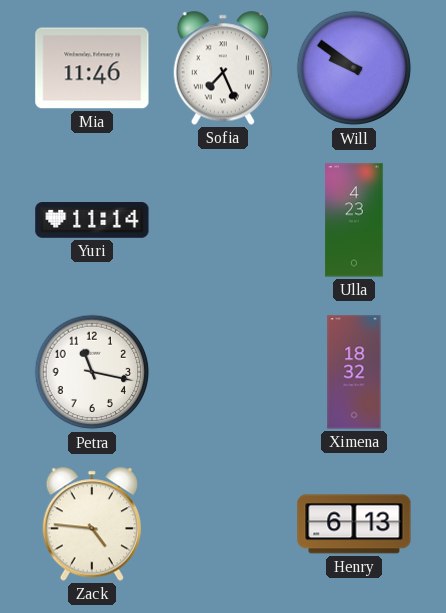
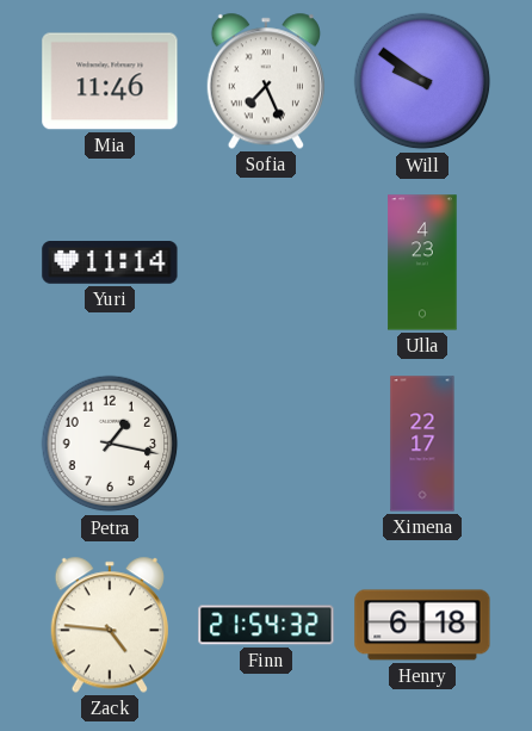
Petra: 11:17 -> 1:17
Ximena: 18:32 -> 22:17
Finn: none -> 21:54
Henry: 6:13 -> 6:18
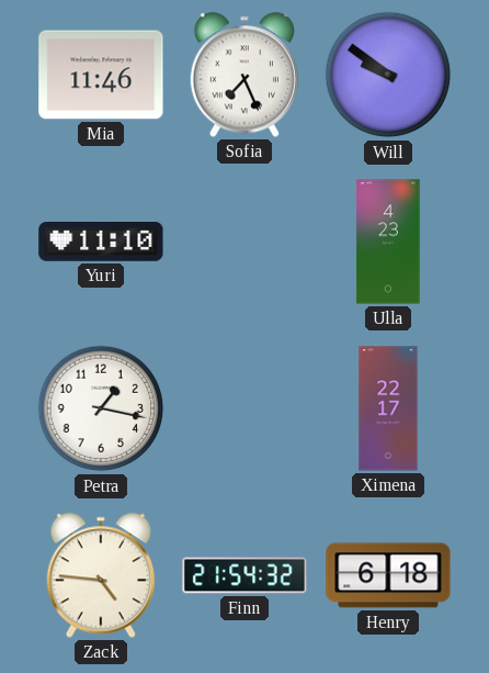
Yuri: 11:14 -> 11:10
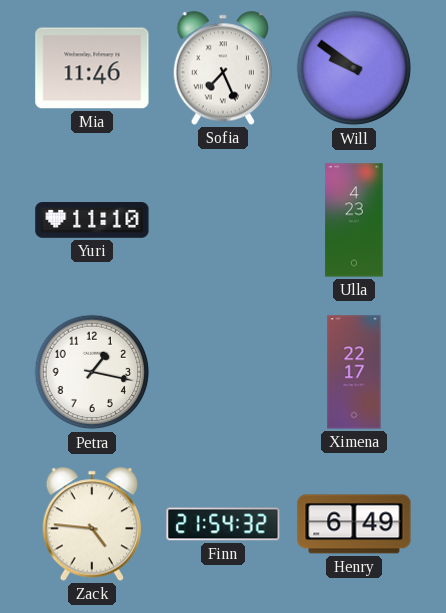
Henry: 6:18 -> 6:49
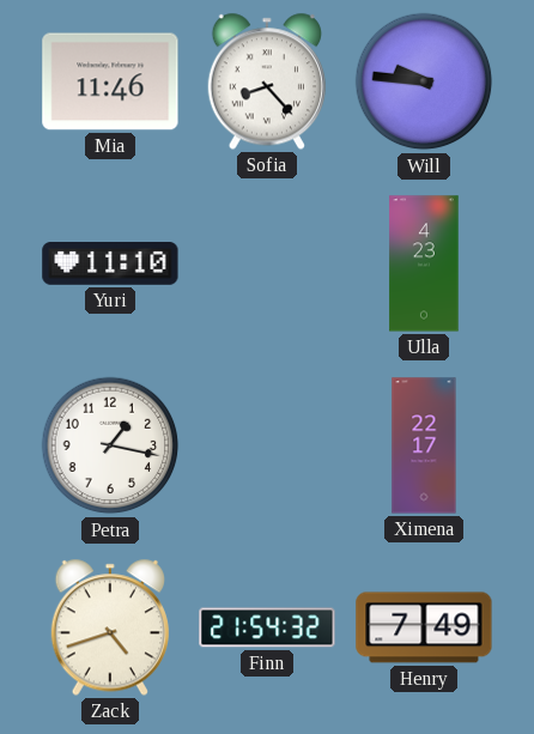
Sofia: 7:26 -> 8:23
Will: 9:51 -> 9:46
Zack: 4:46 -> 4:42
Henry: 6:49 -> 7:49
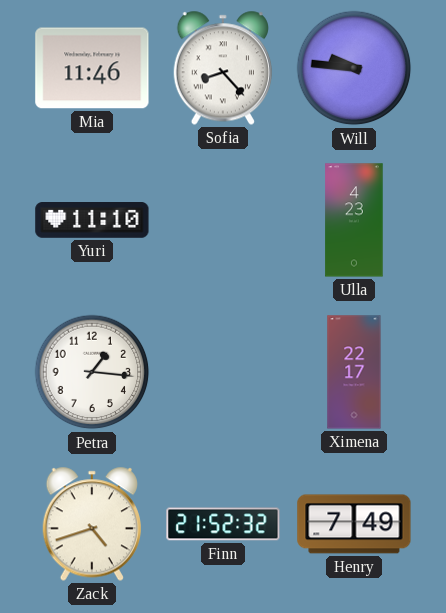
Petra: 1:17 -> 1:16
Finn: 21:54 -> 21:52
